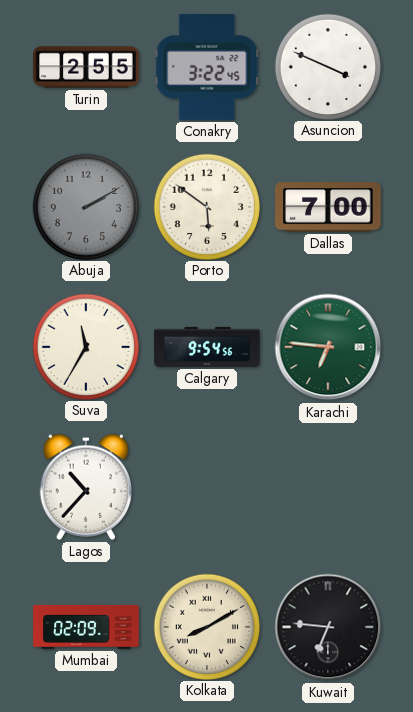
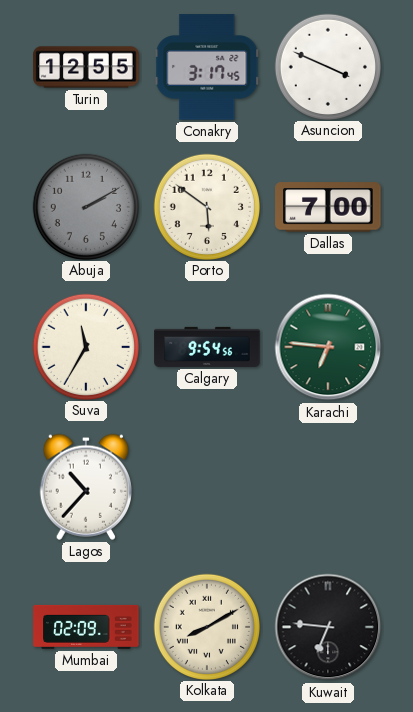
Turin: 2:55 -> 12:55
Conakry: 3:22 -> 3:17
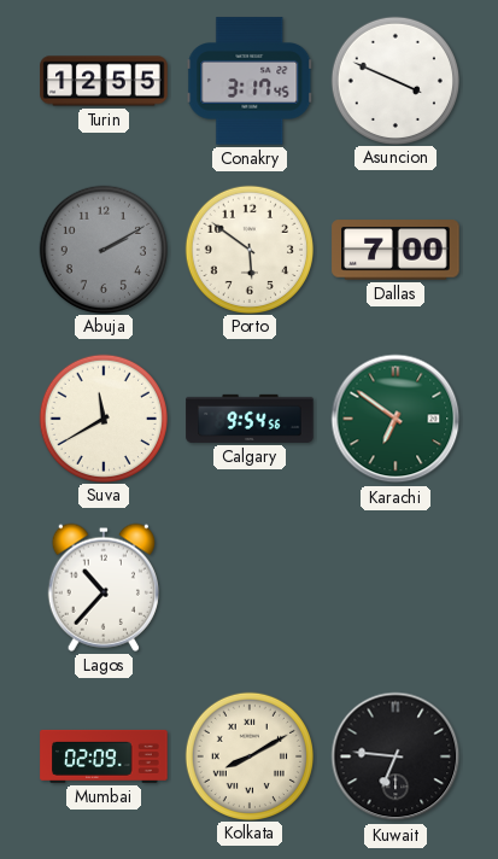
Suva: 11:35 -> 11:40
Karachi: 6:46 -> 6:51
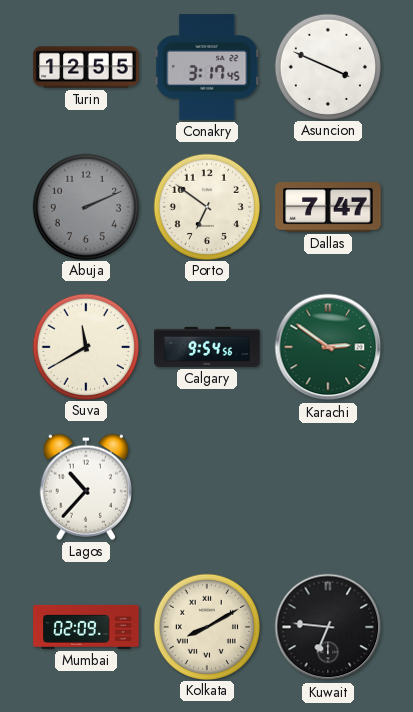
Abuja: 2:10 -> 2:11
Porto: 5:51 -> 6:51
Dallas: 7:00 -> 7:47
Karachi: 6:51 -> 2:51
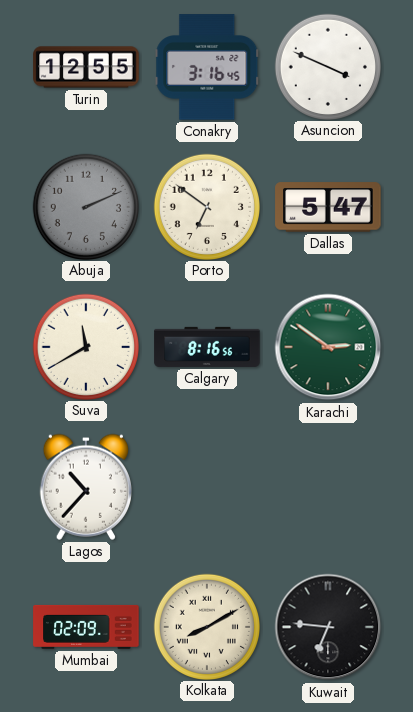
Conakry: 3:17 -> 3:16
Dallas: 7:47 -> 5:47
Calgary: 9:54 -> 8:16
